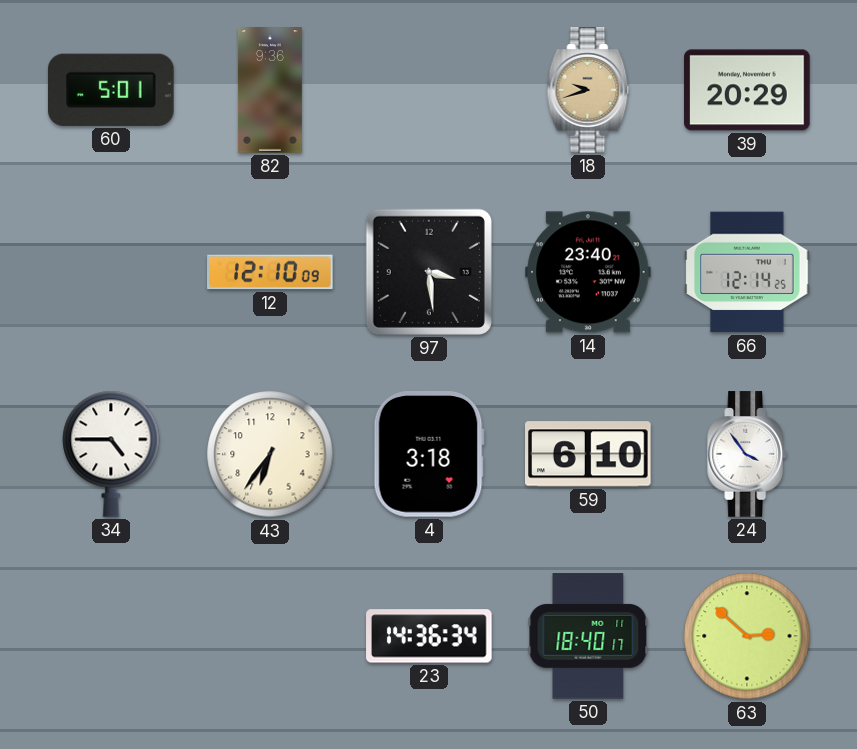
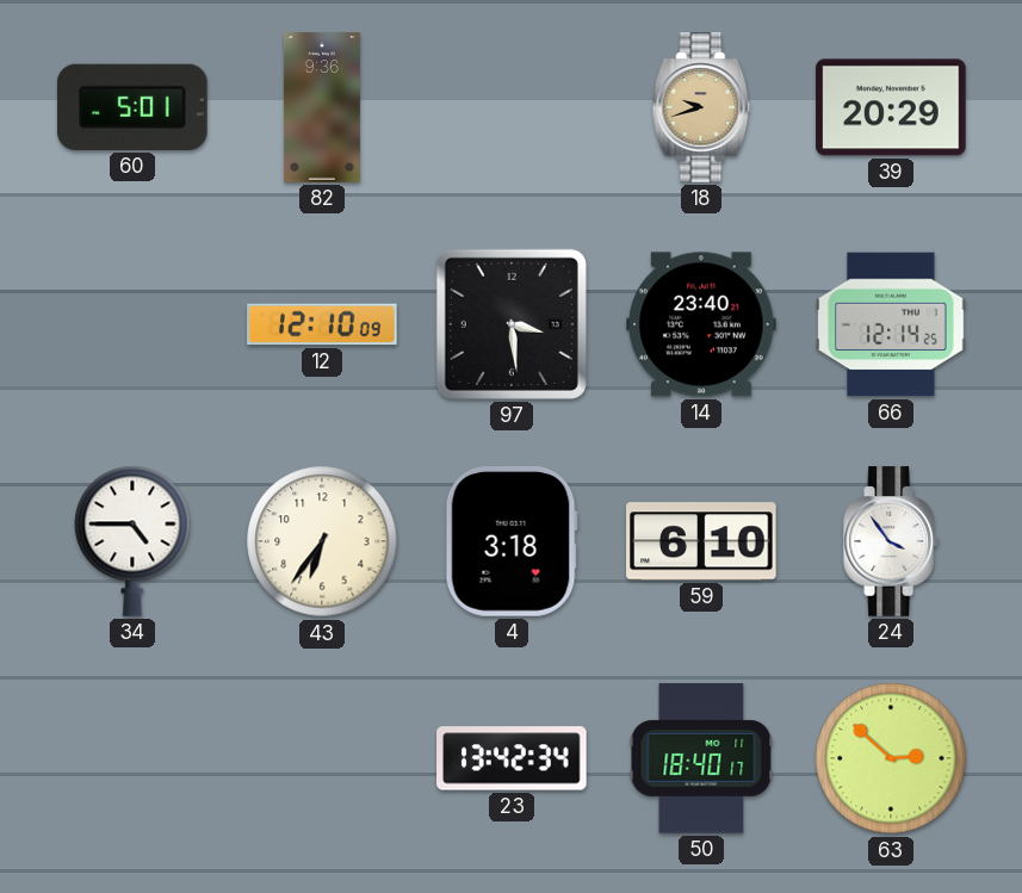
23: 14:36 -> 13:42
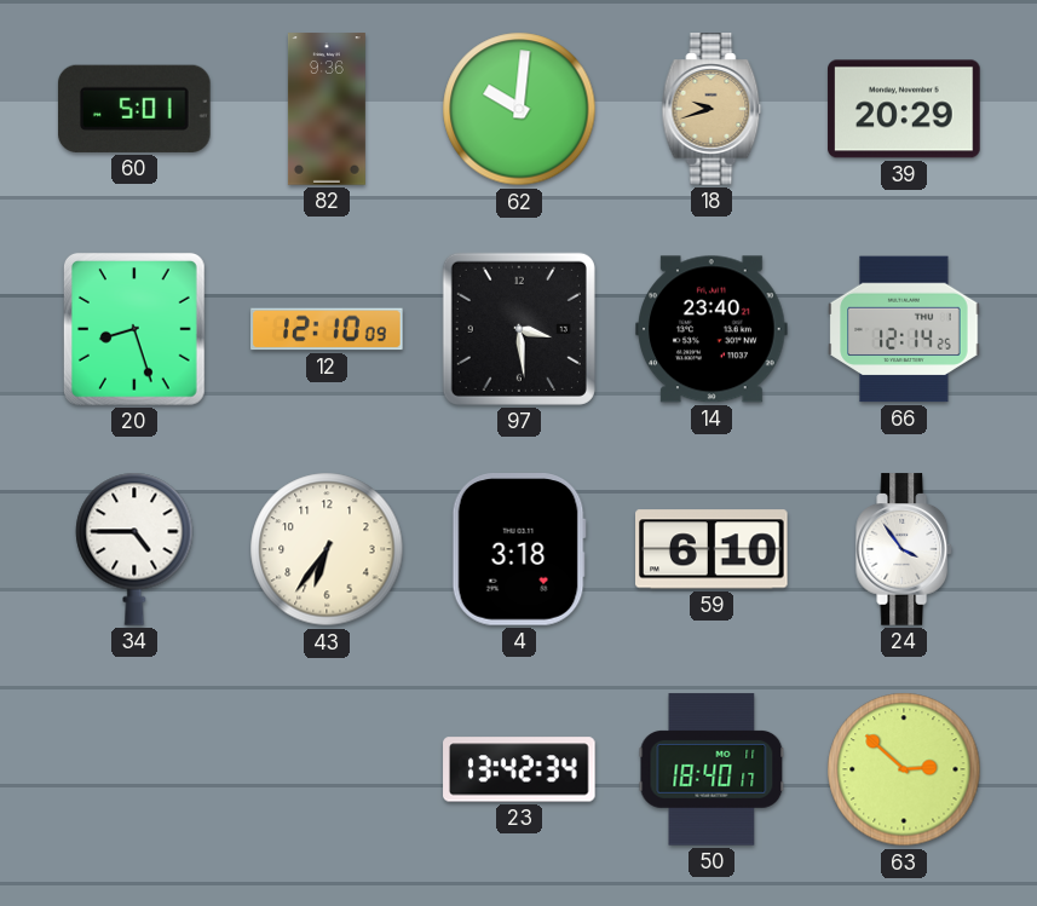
62: none -> 10:01
20: none -> 8:27
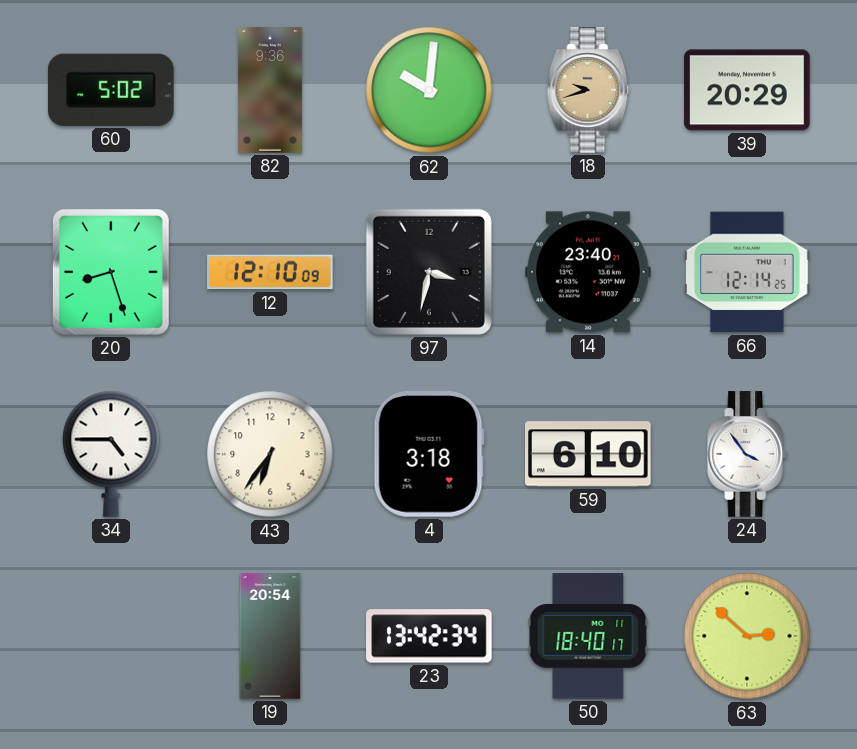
60: 5:01 -> 5:02
97: 3:29 -> 3:32
19: none -> 20:54
